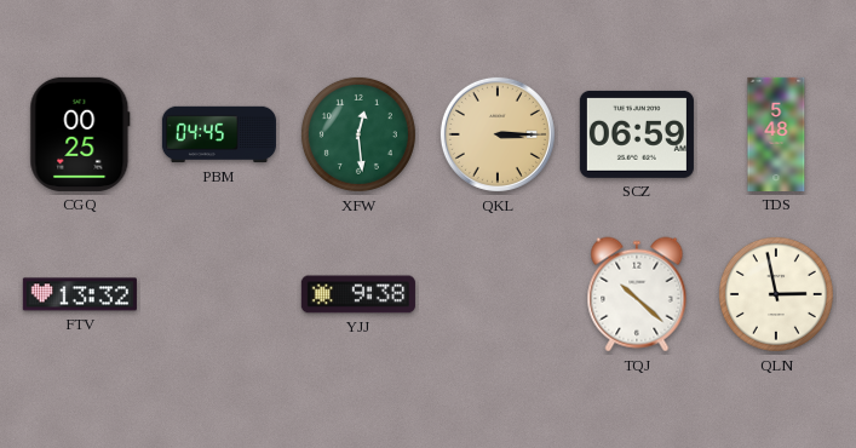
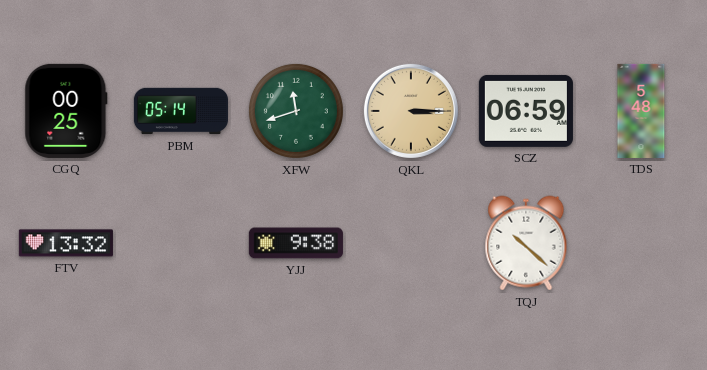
PBM: 04:45 -> 05:14
XFW: 12:29 -> 11:42
QLN: 2:58 -> none
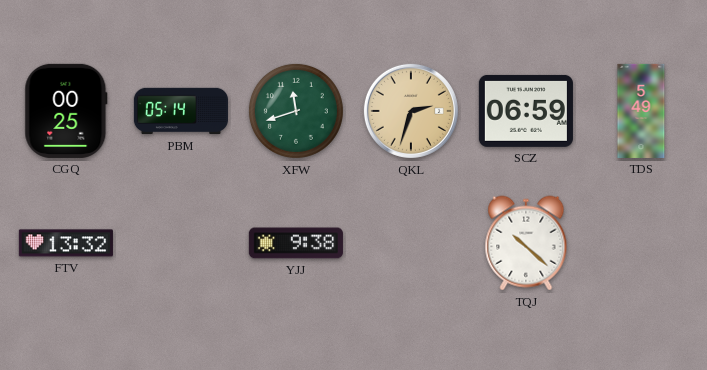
QKL: 3:15 -> 2:33
TDS: 5:48 -> 5:49
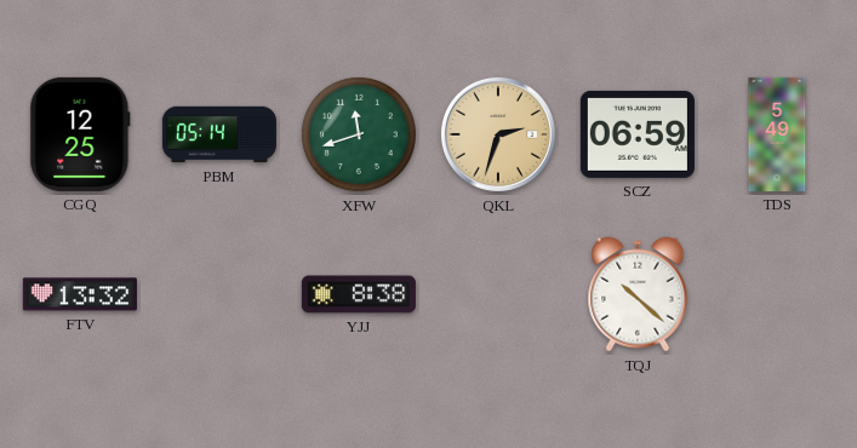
CGQ: 00:25 -> 12:25
YJJ: 9:38 -> 8:38
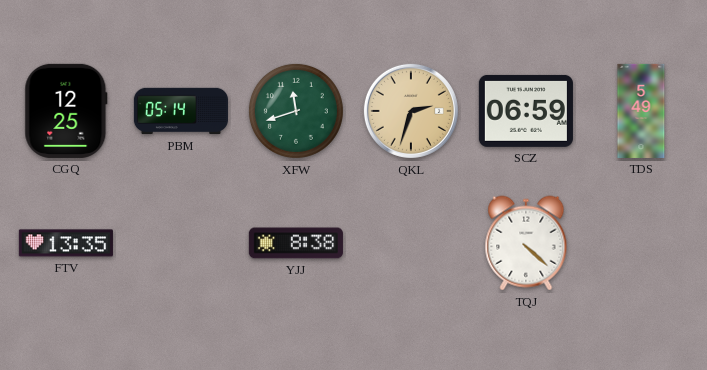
FTV: 13:32 -> 13:35
TQJ: 10:22 -> 4:22
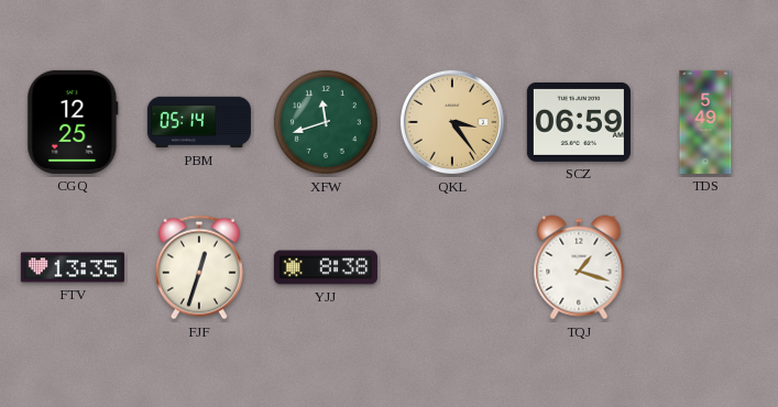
QKL: 2:33 -> 3:24
FJF: none -> 12:33
TQJ: 4:22 -> 1:18
